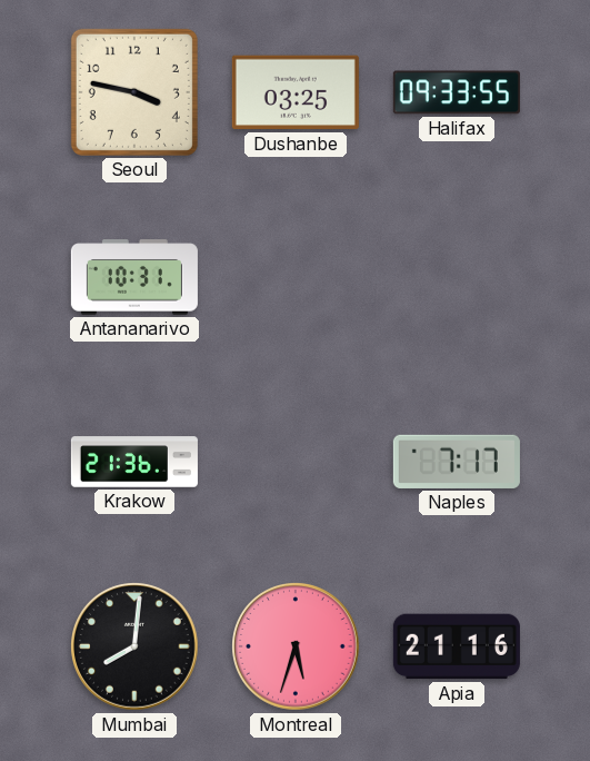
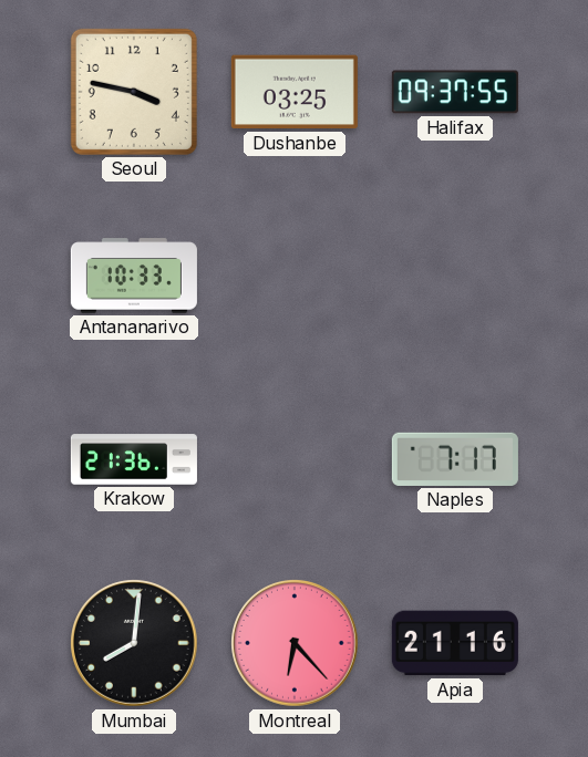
Halifax: 09:33 -> 09:37
Antananarivo: 10:31 -> 10:33
Montreal: 5:33 -> 6:23
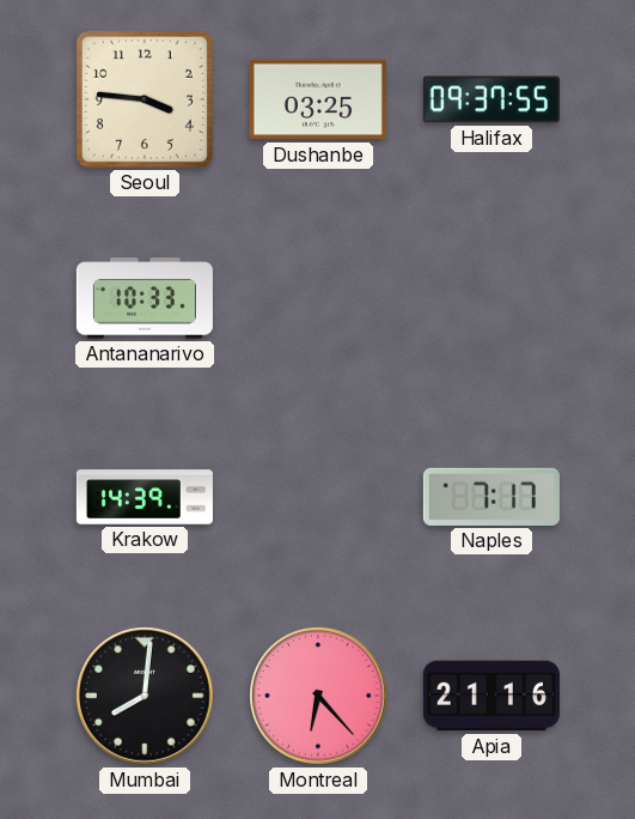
Seoul: 3:47 -> 3:46
Krakow: 21:36 -> 14:39
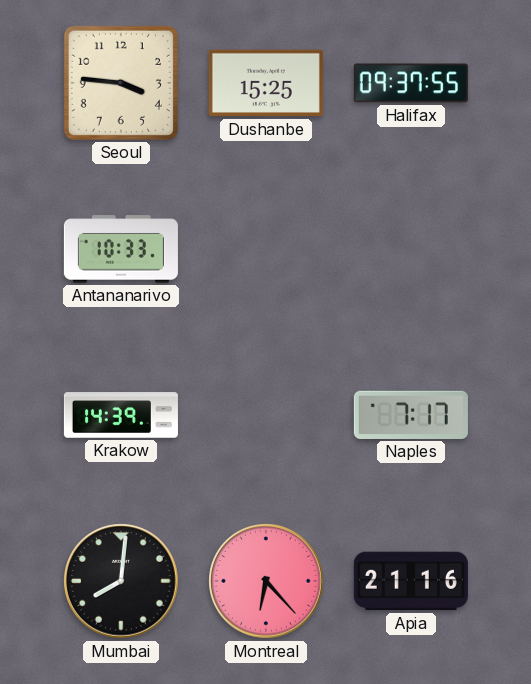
Dushanbe: 03:25 -> 15:25
